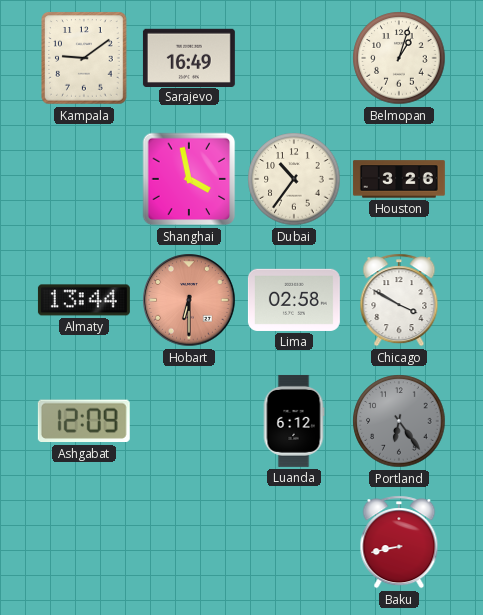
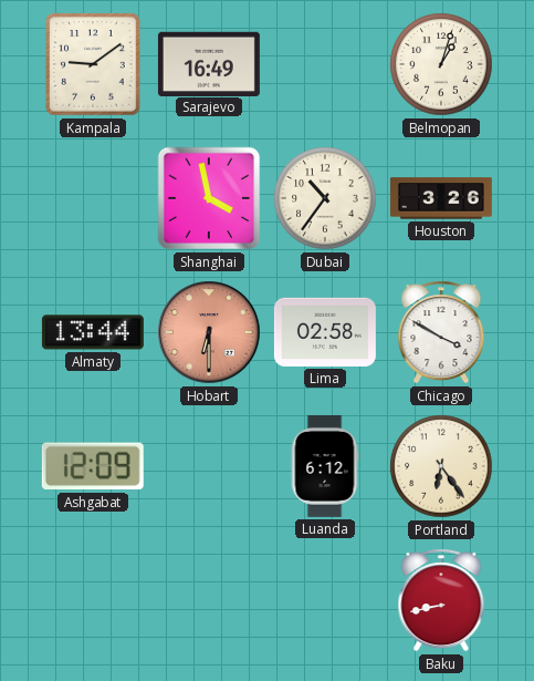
Portland dial: grey -> cream
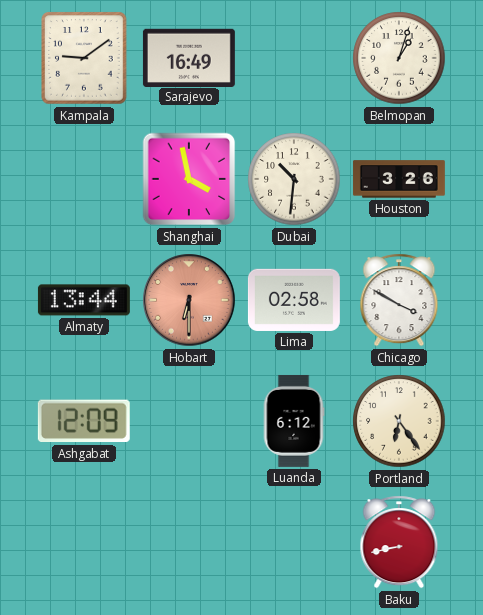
Dubai: 10:36 -> 10:31
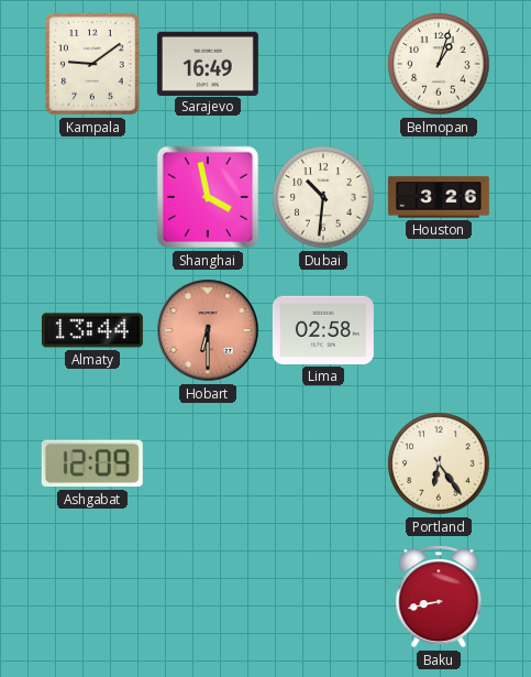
Chicago: 3:50 -> none
Luanda: 6:12 -> none
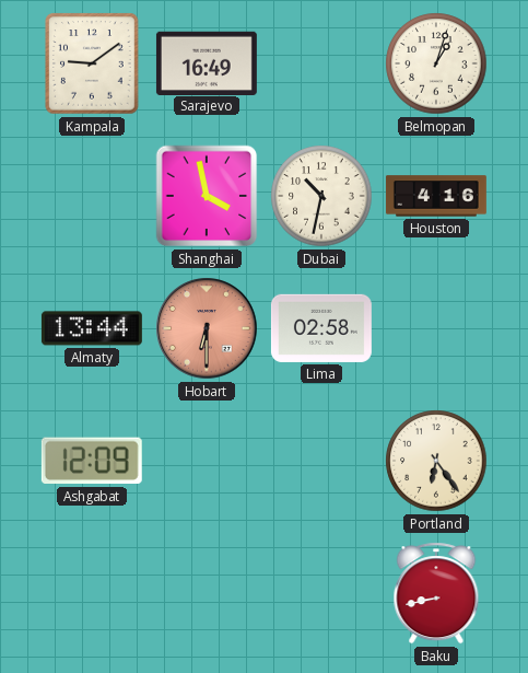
Dubai: 10:31 -> 10:32
Houston: 3:26 -> 4:16
